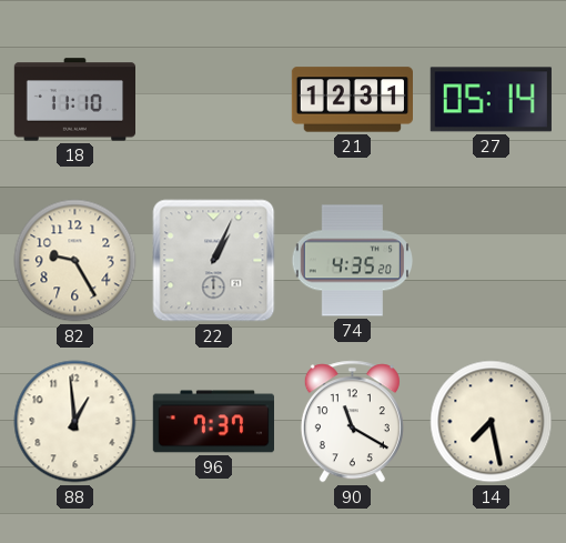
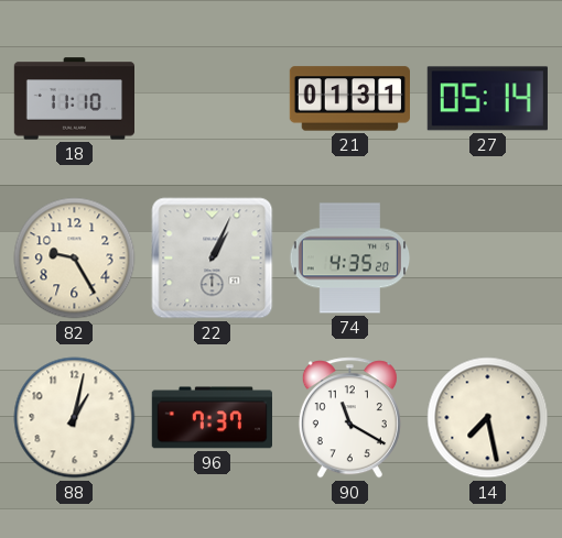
21: 12:31 -> 01:31
88: 12:59 -> 1:02
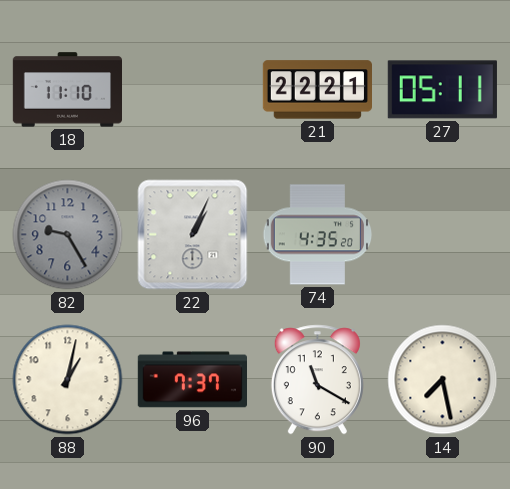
21: 01:31 -> 22:21
27: 05:14 -> 05:11
82 dial: cream -> grey
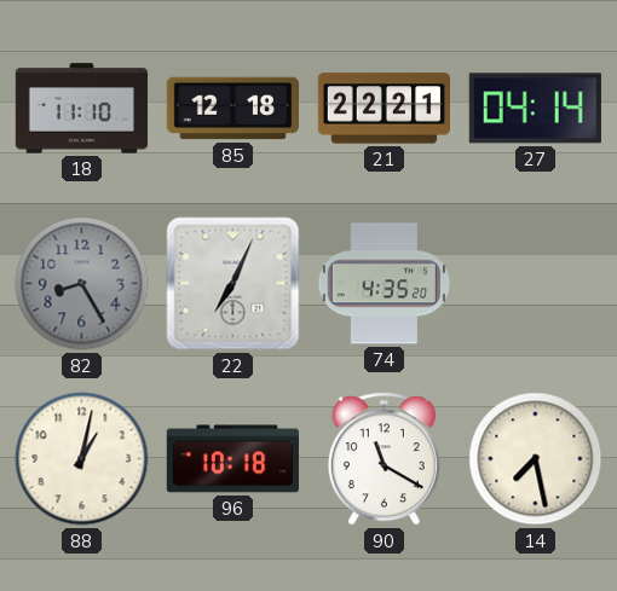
85: none -> 12:18
27: 05:11 -> 04:14
82: 9:25 -> 8:25
22: 1:04 -> 7:04
96: 7:37 -> 10:18
